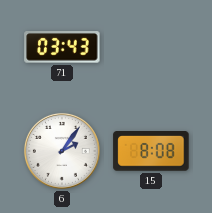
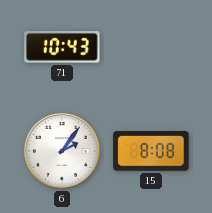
71: 03:43 -> 10:43
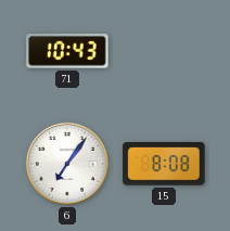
6: 2:06 -> 7:06
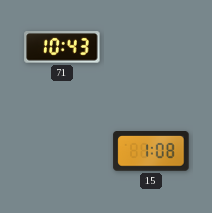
6: 7:06 -> none
15: 8:08 -> 1:08
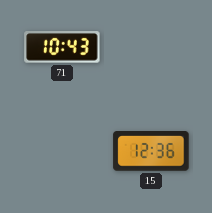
15: 1:08 -> 12:36
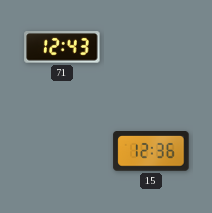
71: 10:43 -> 12:43
